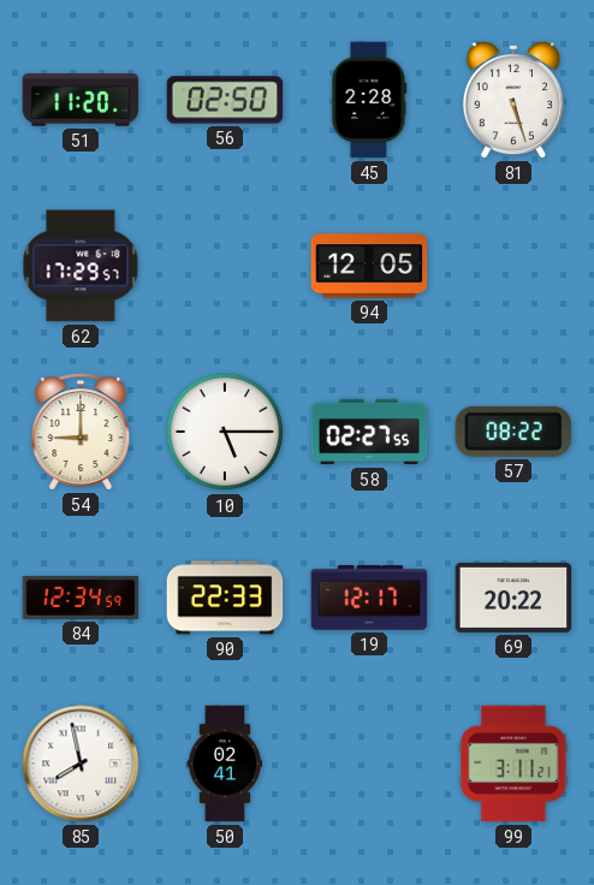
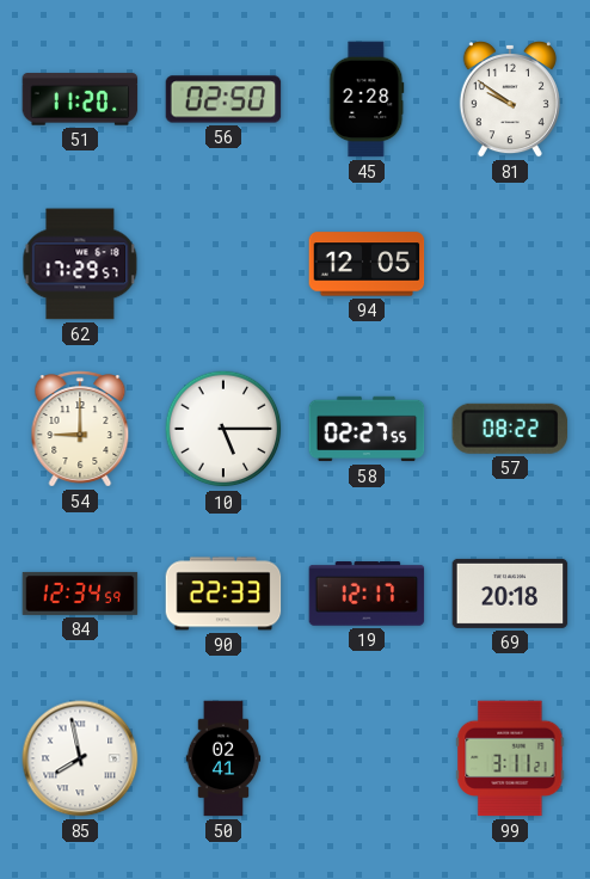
81: 5:27 -> 9:51
69: 20:22 -> 20:18
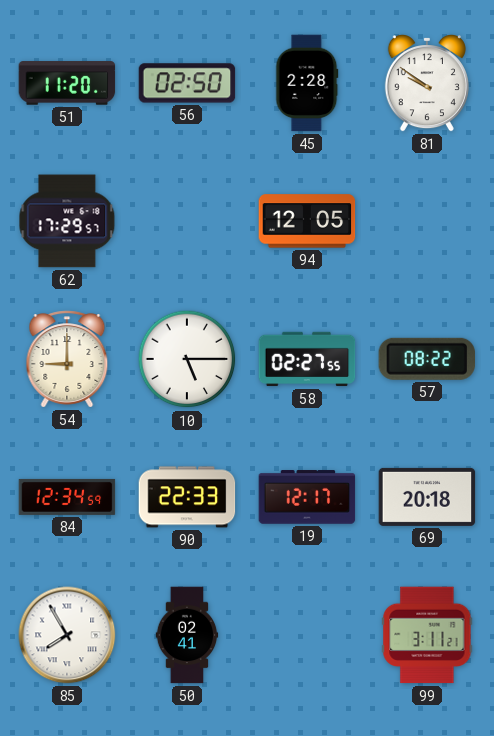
85: 7:58 -> 7:55
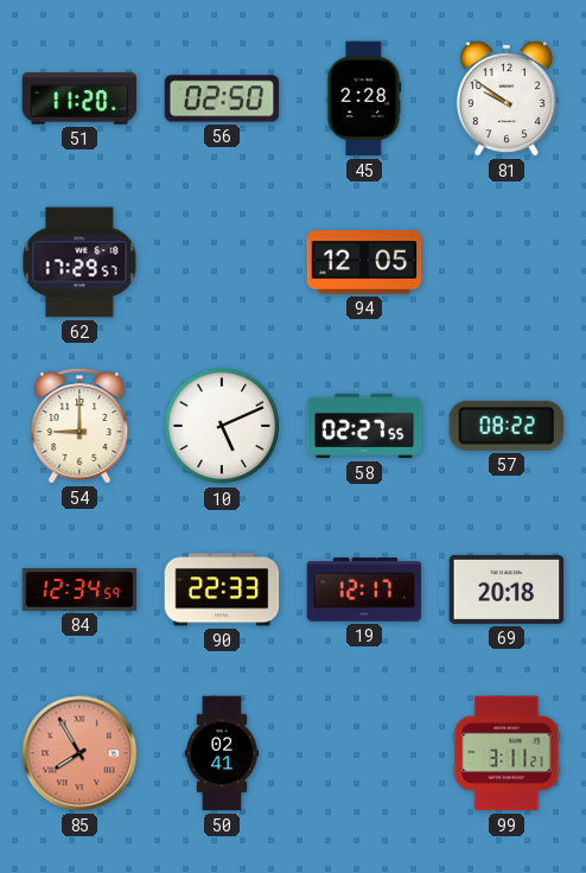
10: 5:15 -> 5:11
85 dial: white -> salmon
